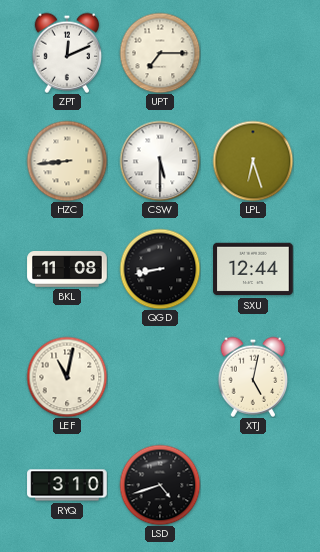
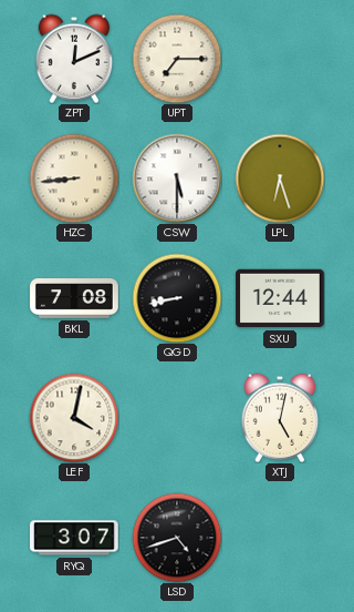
BKL: 11:08 -> 7:08
LEF: 11:02 -> 4:02
RYQ: 3:10 -> 3:07
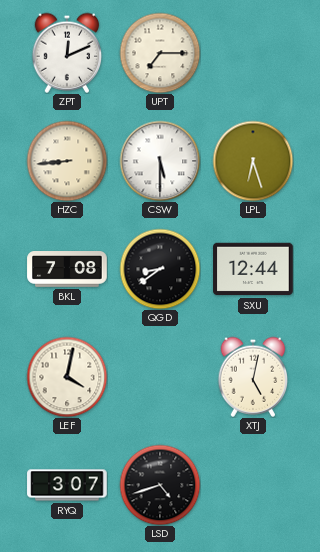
QGD: 8:43 -> 8:39
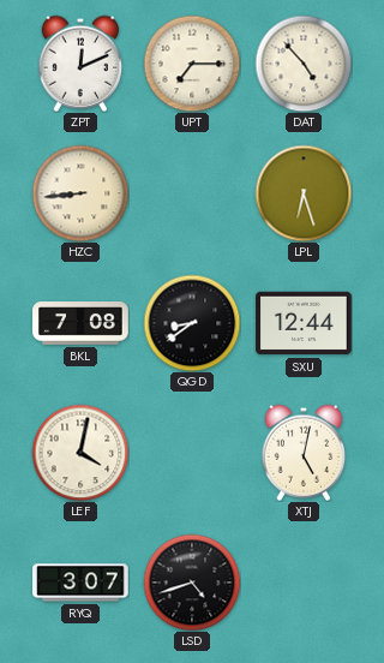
DAT: none -> 4:53
CSW: 5:30 -> none
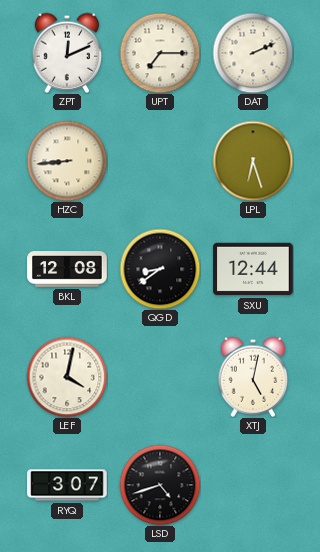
DAT: 4:53 -> 2:11
BKL: 7:08 -> 12:08
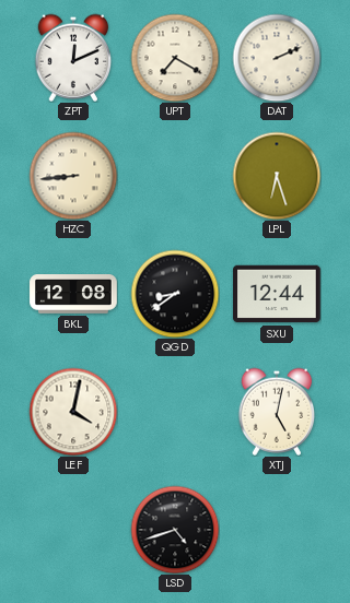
UPT: 7:15 -> 7:20
RYQ: 3:07 -> none
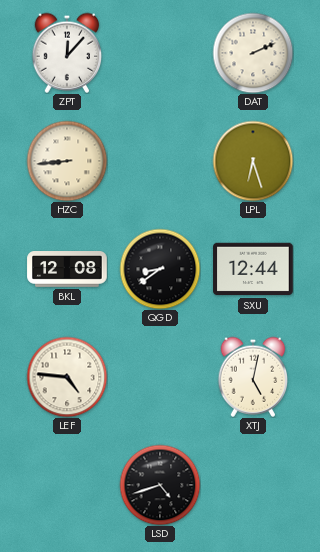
ZPT: 12:11 -> 12:07
UPT: 7:20 -> none
LEF: 4:02 -> 4:46
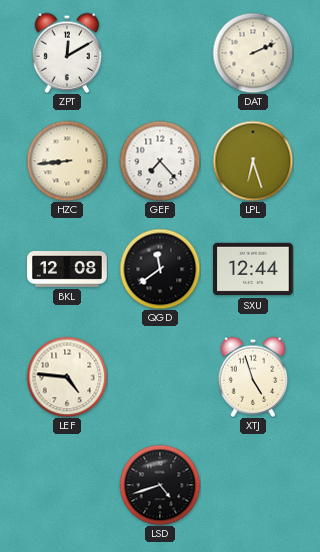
ZPT: 12:07 -> 12:10
GEF: none -> 7:23
QGD: 8:39 -> 11:39
XTJ: 5:02 -> 4:57
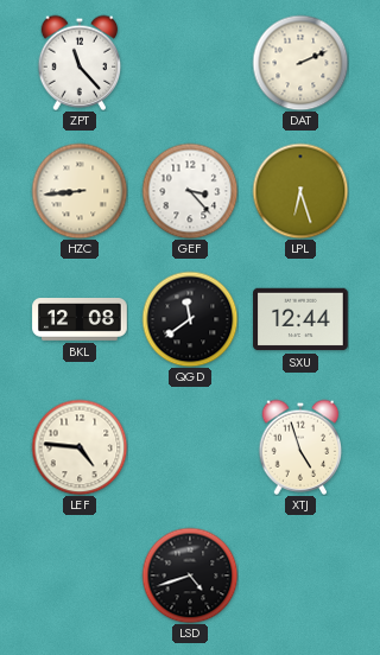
ZPT: 12:10 -> 11:23
GEF: 7:23 -> 3:23
